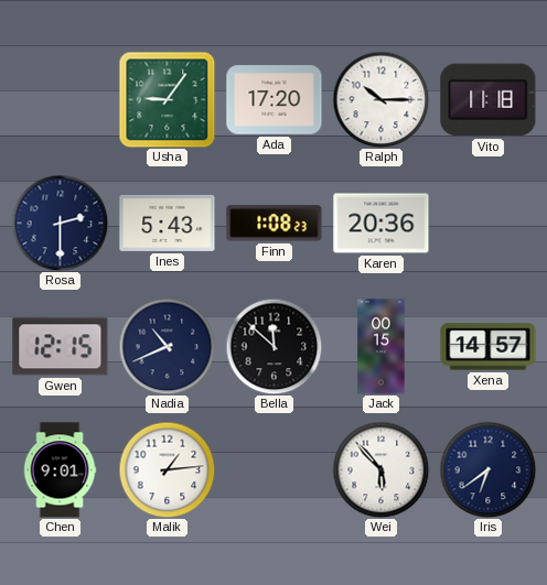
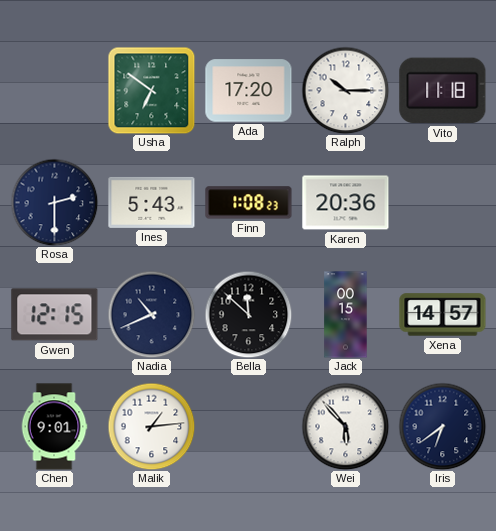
Usha: 9:06 -> 6:51
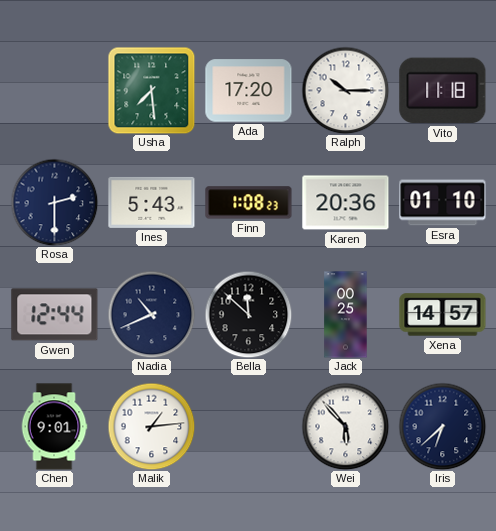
Usha: 6:51 -> 7:29
Esra: none -> 01:10
Gwen: 12:15 -> 12:44
Jack: 00:15 -> 00:25
Iris: 6:39 -> 6:38
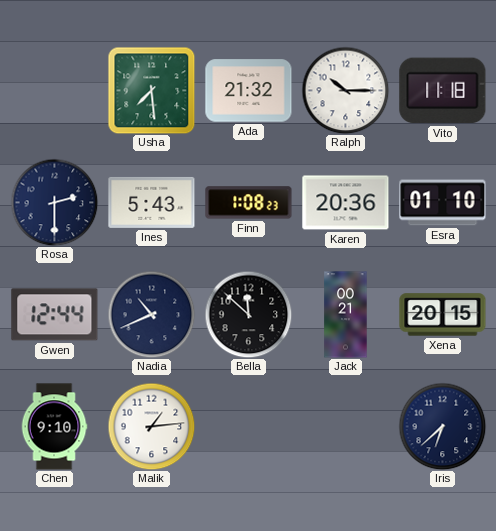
Ada: 17:20 -> 21:32
Jack: 00:25 -> 00:21
Xena: 14:57 -> 20:15
Chen: 9:01 -> 9:10
Wei: 5:53 -> none
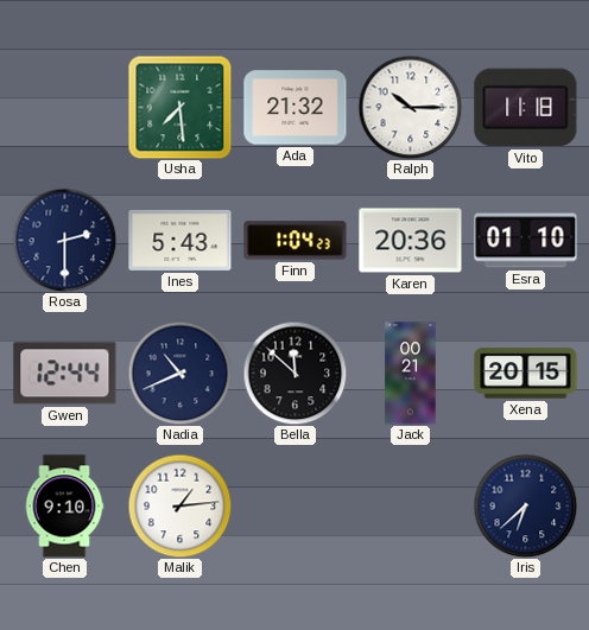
Finn: 1:08 -> 1:04
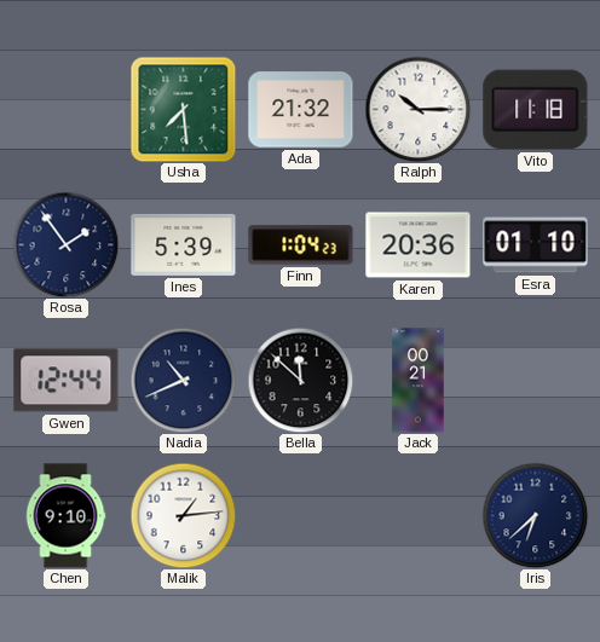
Rosa: 2:30 -> 1:54
Ines: 5:43 -> 5:39
Xena: 20:15 -> none
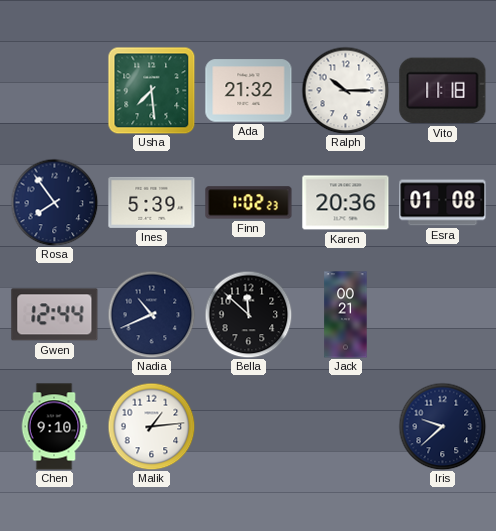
Rosa: 1:54 -> 7:54
Finn: 1:04 -> 1:02
Esra: 01:10 -> 01:08
Iris: 6:38 -> 9:38
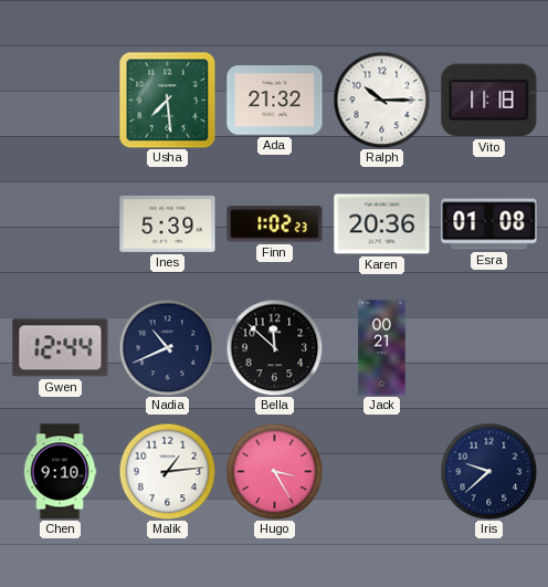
Rosa: 7:54 -> none
Hugo: none -> 3:25
